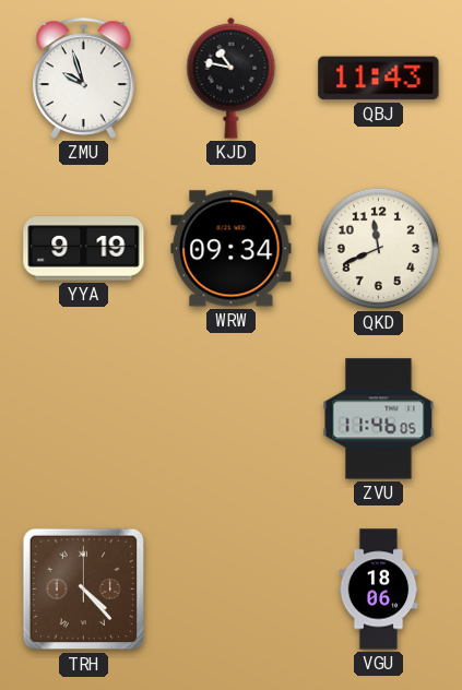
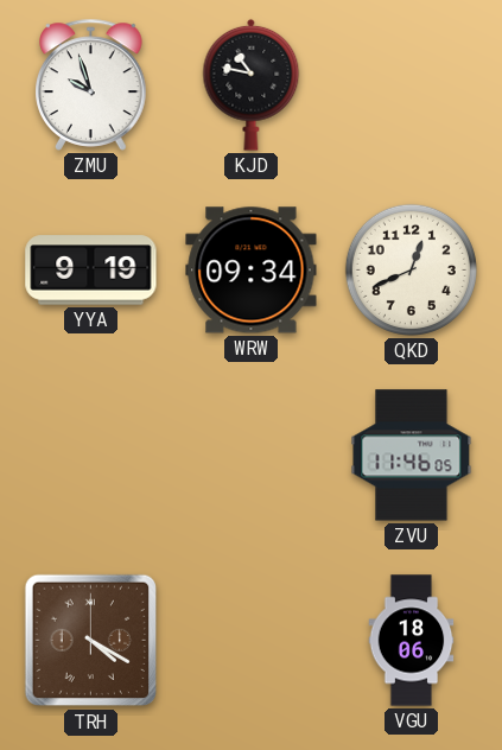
QBJ: 11:43 -> none
QKD: 11:41 -> 12:41
TRH: 4:23 -> 4:20
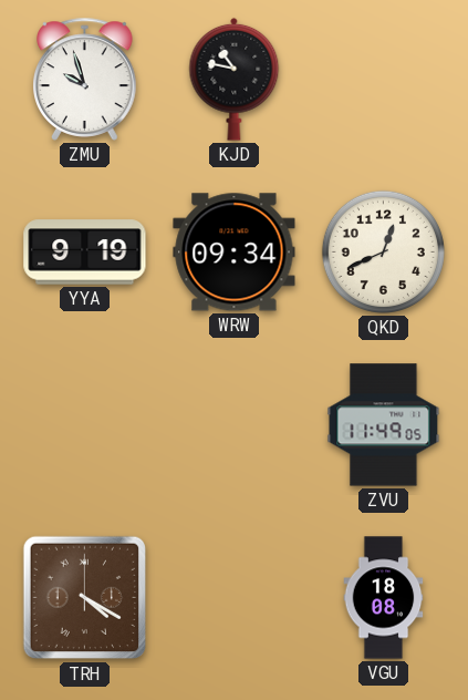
ZVU: 11:46 -> 11:49
VGU: 18:06 -> 18:08
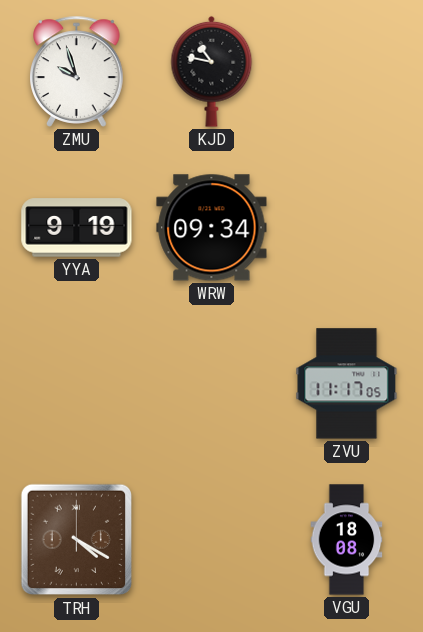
QKD: 12:41 -> none
ZVU: 11:49 -> 11:17
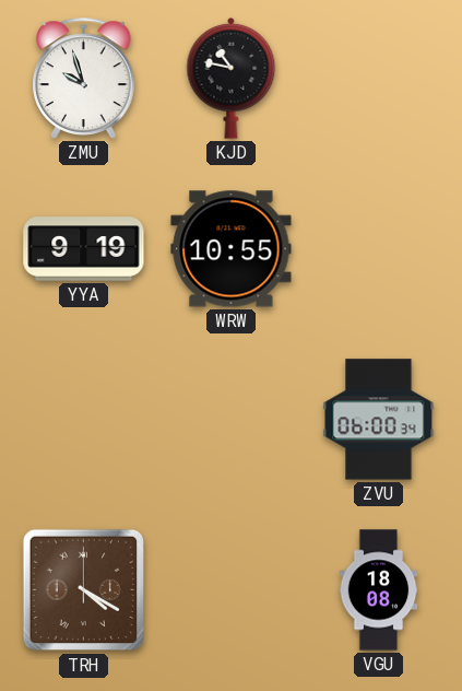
WRW: 09:34 -> 10:55
ZVU: 11:17 -> 06:00
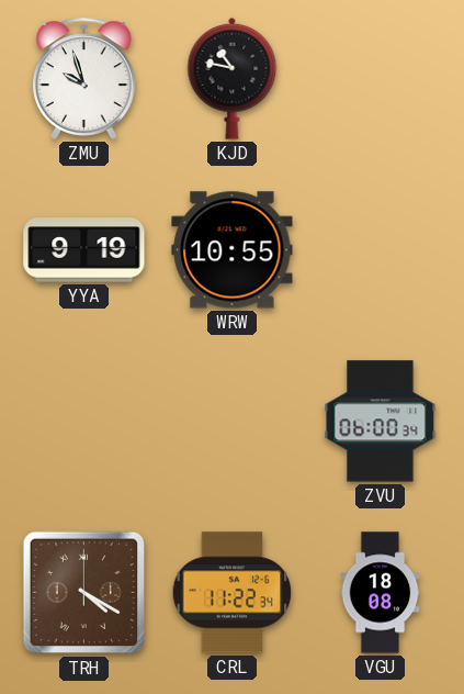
CRL: none -> 11:22
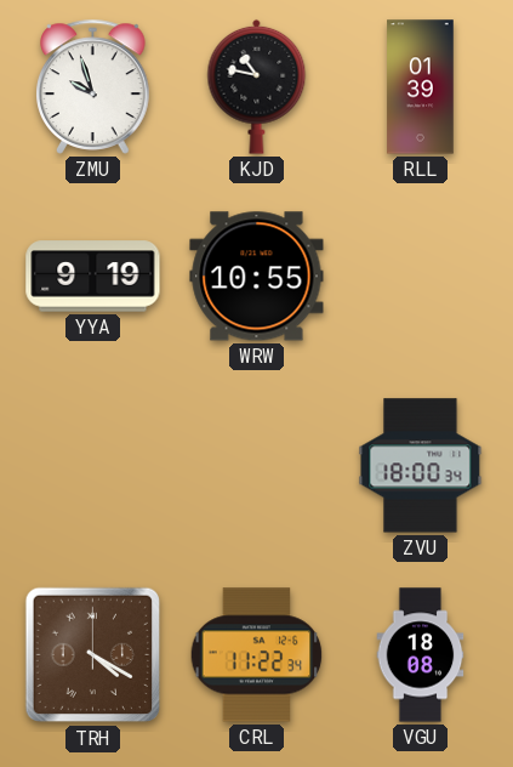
RLL: none -> 01:39
ZVU: 06:00 -> 18:00
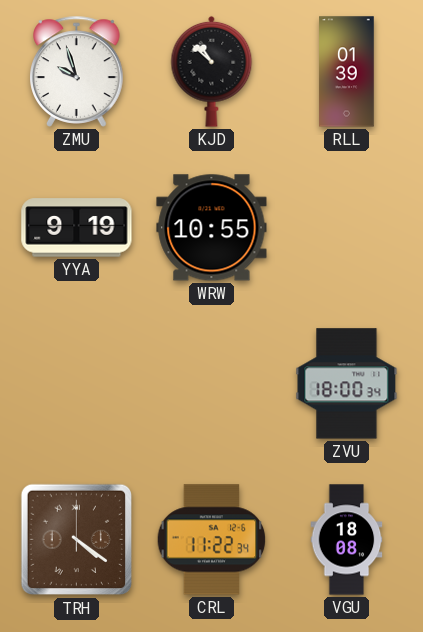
KJD: 10:47 -> 10:52
TRH: 4:20 -> 4:21
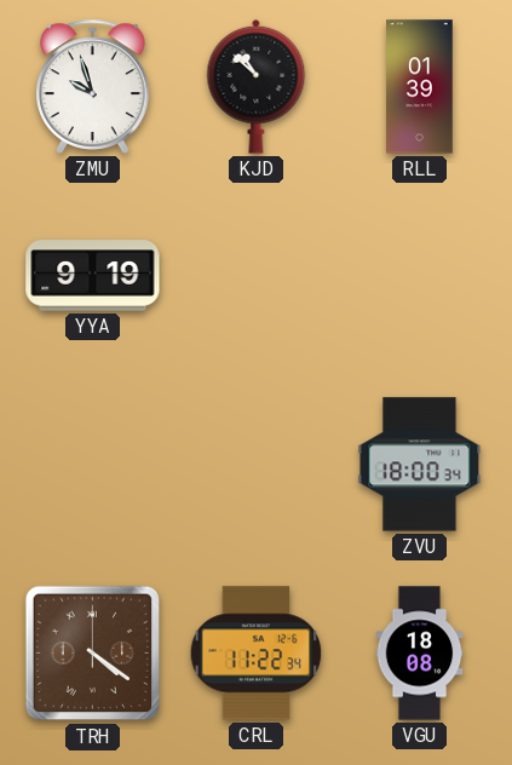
WRW: 10:55 -> none
